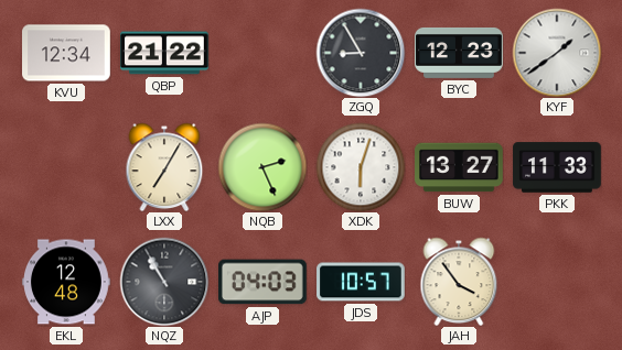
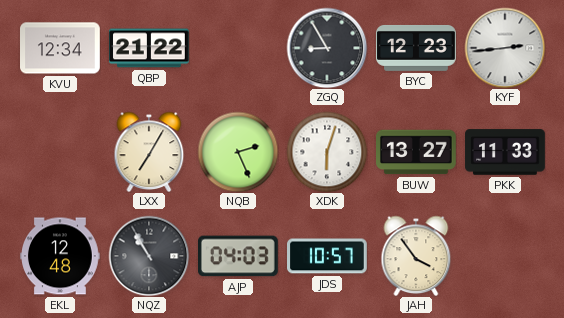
KYF: 1:39 -> 2:44
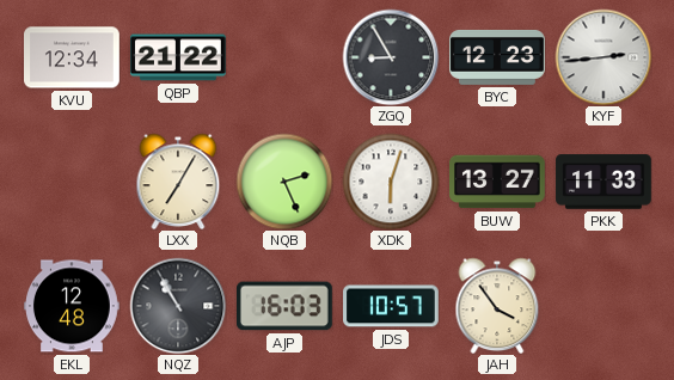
AJP: 04:03 -> 16:03
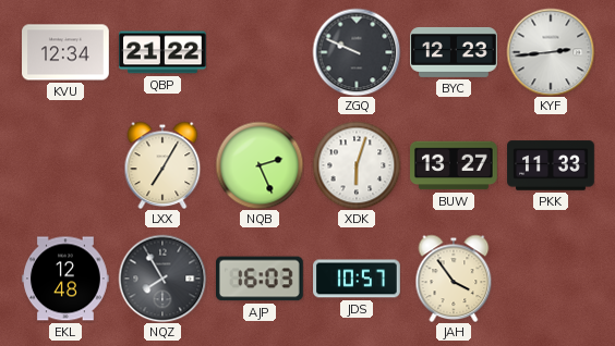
ZGQ: 8:55 -> 9:49
NQZ: 10:55 -> 7:55
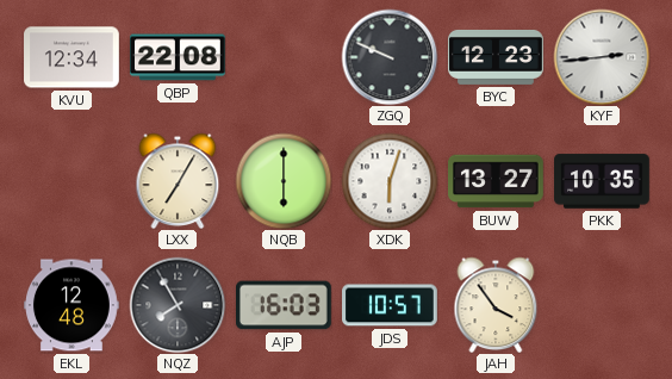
QBP: 21:22 -> 22:08
NQB: 2:26 -> 6:00
PKK: 11:33 -> 10:35
